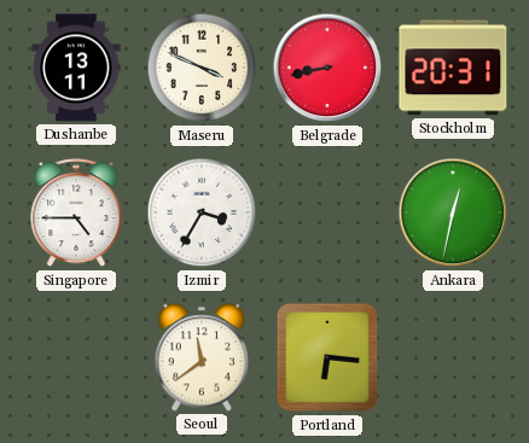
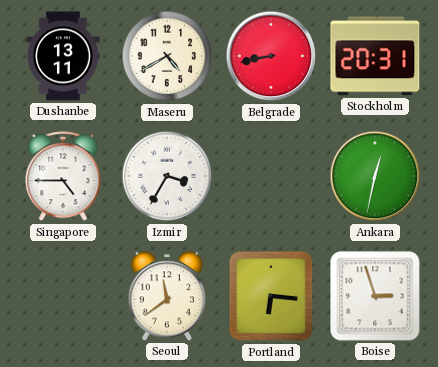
Maseru: 3:49 -> 4:40
Boise: none -> 2:57
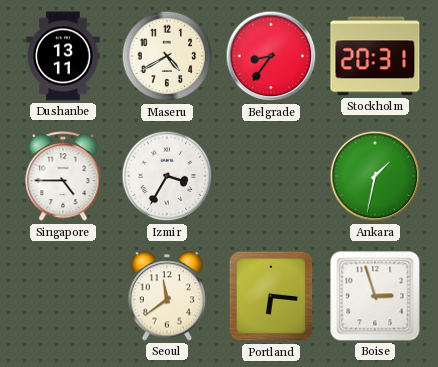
Belgrade: 8:43 -> 8:36
Ankara: 12:32 -> 1:32
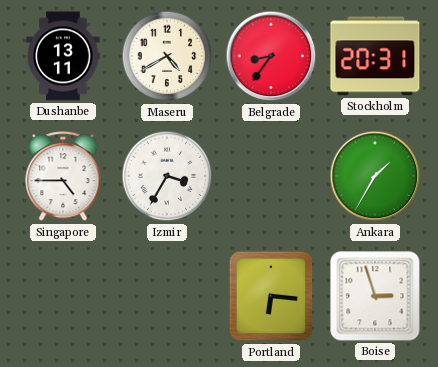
Ankara: 1:32 -> 1:35
Seoul: 11:39 -> none
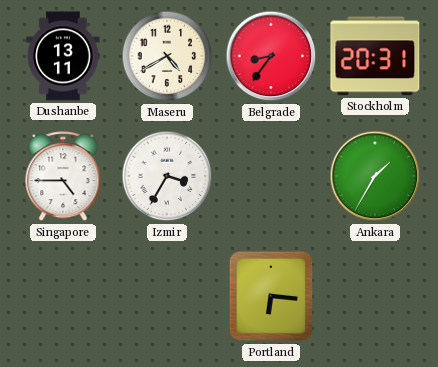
Boise: 2:57 -> none
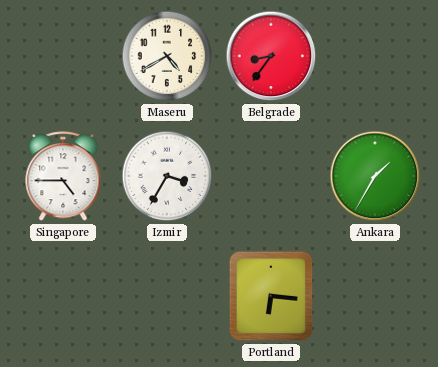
Dushanbe: 13:11 -> none
Stockholm: 20:31 -> none
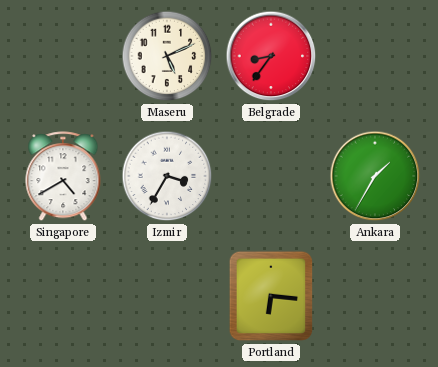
Maseru: 4:40 -> 5:11
Singapore: 4:45 -> 4:40
